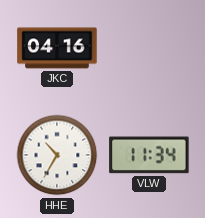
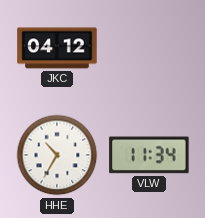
JKC: 04:16 -> 04:12
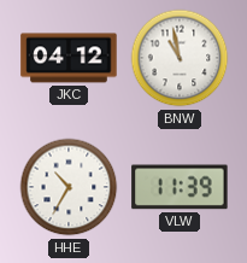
BNW: none -> 10:58
VLW: 11:34 -> 11:39
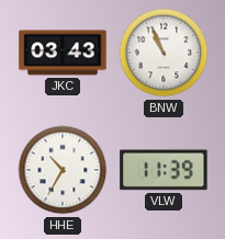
JKC: 04:12 -> 03:43
BNW: 10:58 -> 10:56
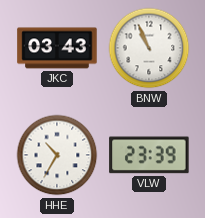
VLW: 11:39 -> 23:39
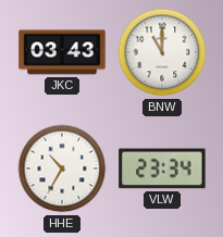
BNW: 10:56 -> 11:00
VLW: 23:39 -> 23:34
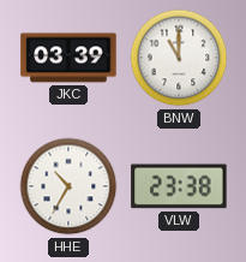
JKC: 03:43 -> 03:39
VLW: 23:34 -> 23:38
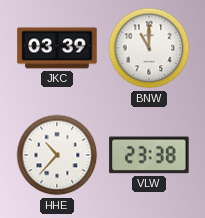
HHE: 10:35 -> 10:37
